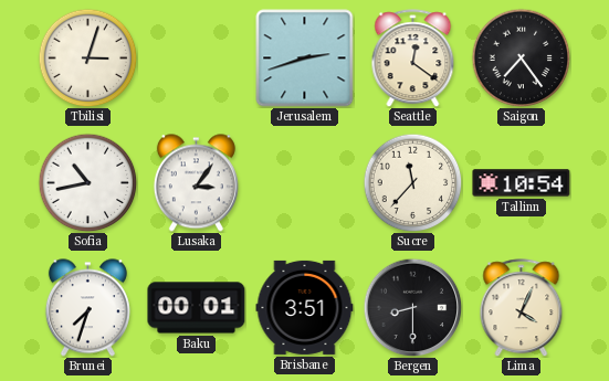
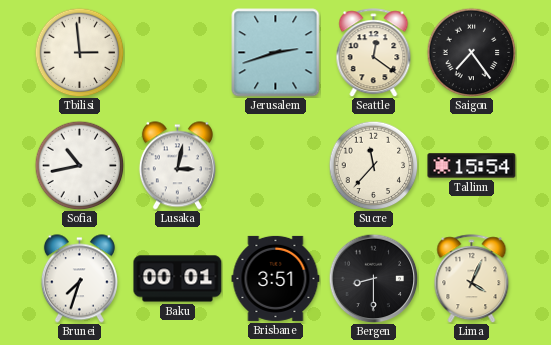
Tbilisi: 3:03 -> 2:59
Lusaka: 3:06 -> 3:02
Tallinn: 10:54 -> 15:54
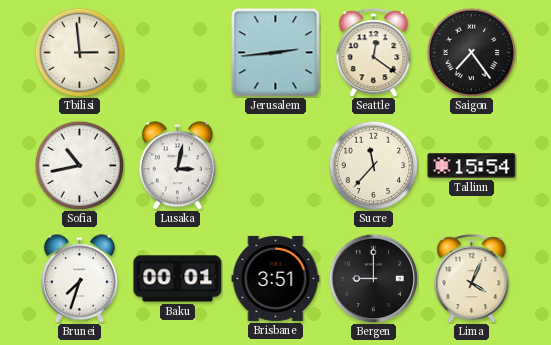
Jerusalem: 2:42 -> 2:44
Bergen: 8:30 -> 9:00
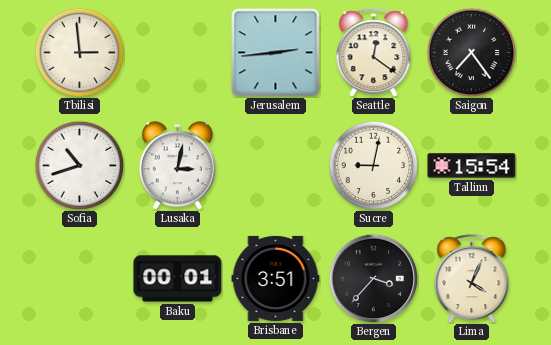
Sofia: 10:43 -> 10:42
Sucre: 11:37 -> 9:02
Brunei: 7:33 -> none
Bergen: 9:00 -> 3:37
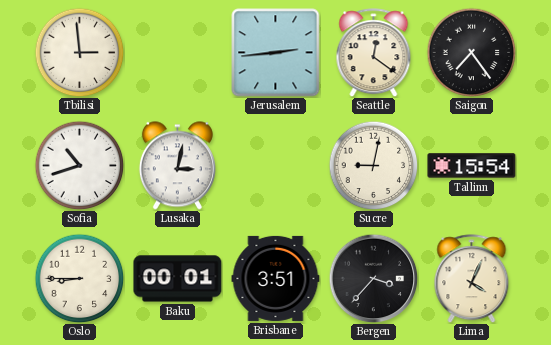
Oslo: none -> 8:45
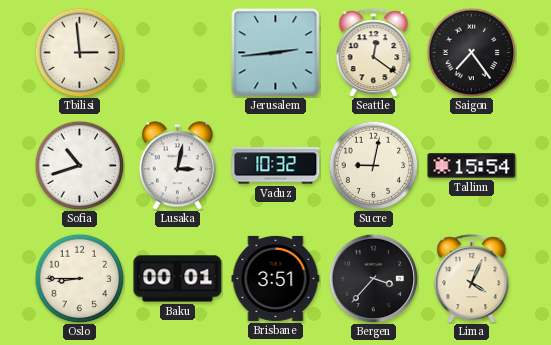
Vaduz: none -> 10:32
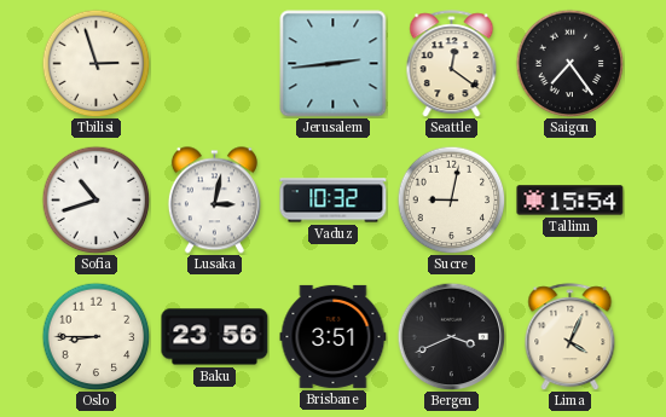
Tbilisi: 2:59 -> 2:57
Baku: 00:01 -> 23:56
Bergen: 3:37 -> 3:41
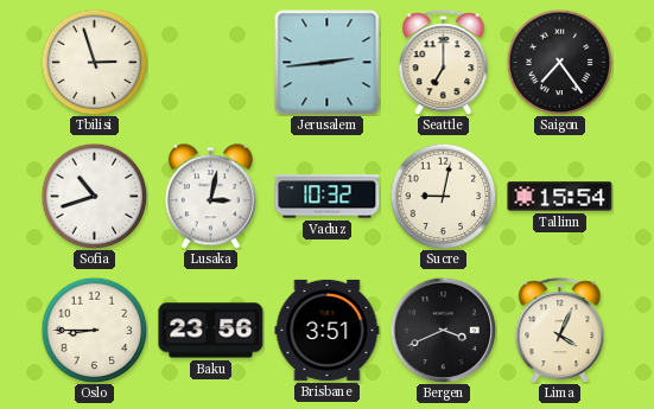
Seattle: 12:21 -> 7:00
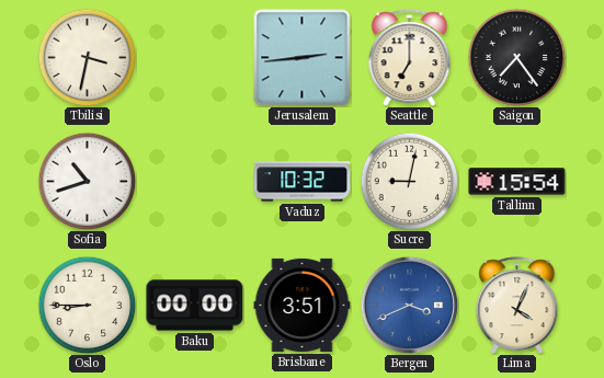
Tbilisi: 2:57 -> 3:32
Lusaka: 3:02 -> none
Baku: 23:56 -> 00:00
Bergen dial: black -> blue
